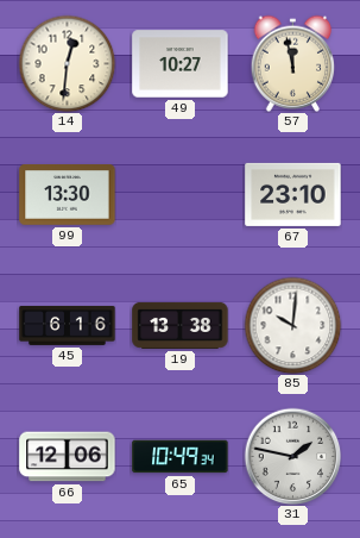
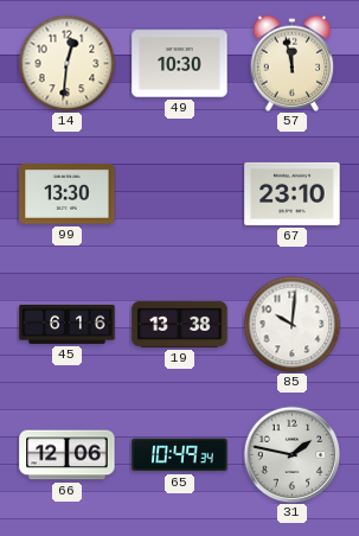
49: 10:27 -> 10:30
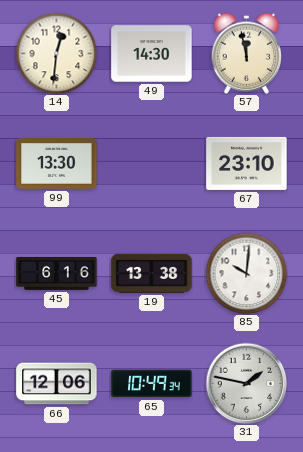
49: 10:30 -> 14:30
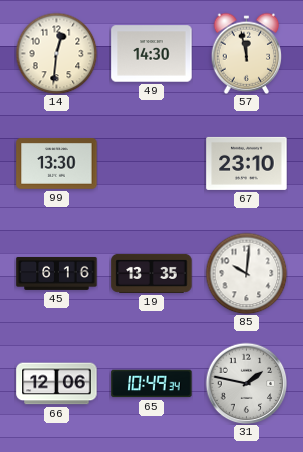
19: 13:38 -> 13:35
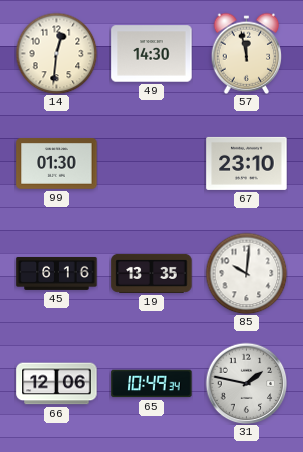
99: 13:30 -> 01:30
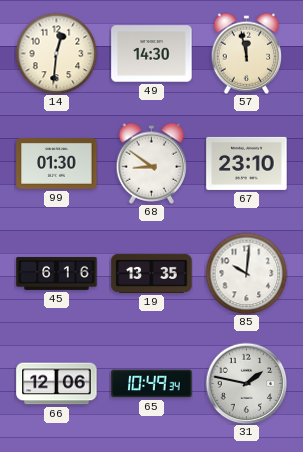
68: none -> 8:51
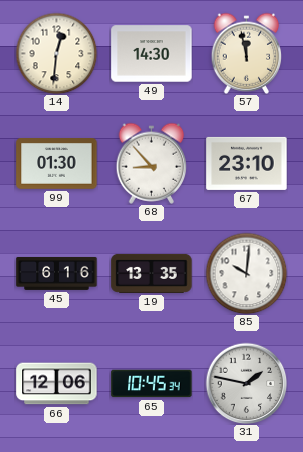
68: 8:51 -> 8:53
65: 10:49 -> 10:45
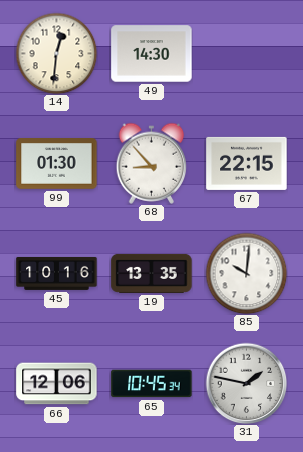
57: 11:58 -> none
67: 23:10 -> 22:15
45: 6:16 -> 10:16
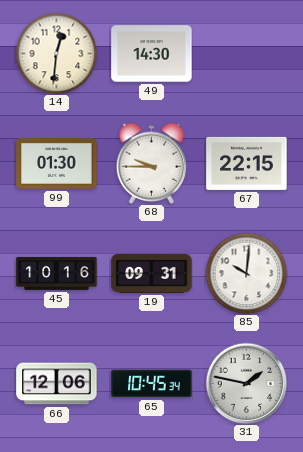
68: 8:53 -> 9:45
19: 13:35 -> 09:31
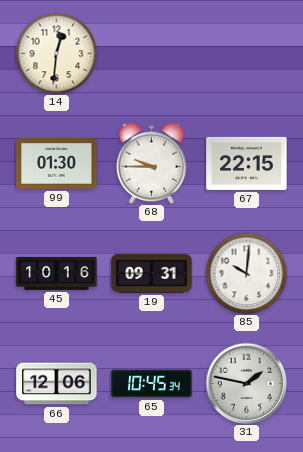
49: 14:30 -> none
